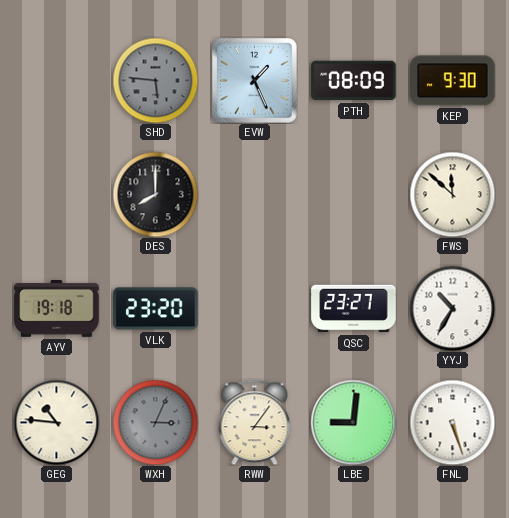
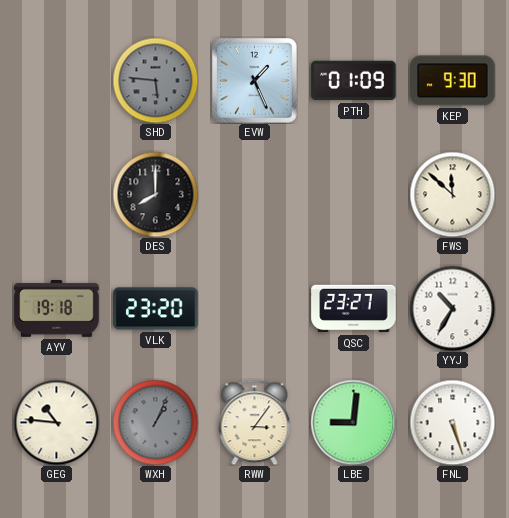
PTH: 08:09 -> 01:09
WXH: 3:04 -> 1:04
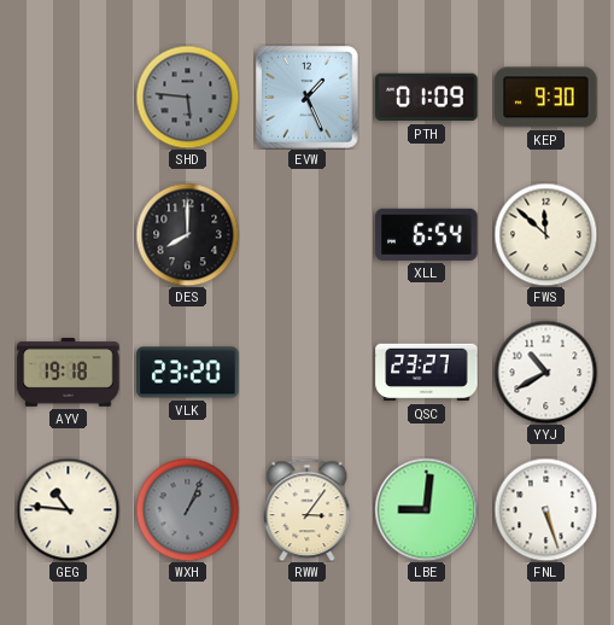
XLL: none -> 6:54
YYJ: 10:35 -> 10:40
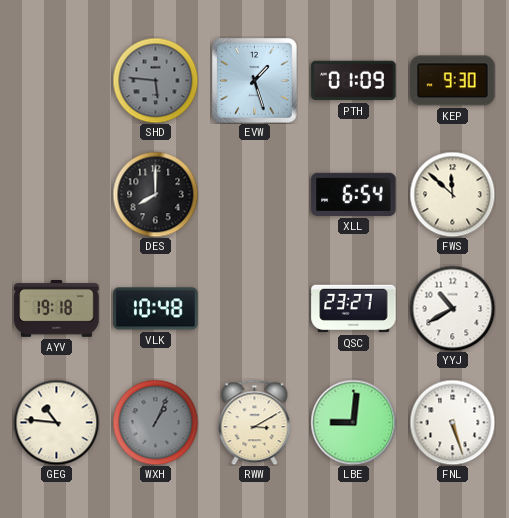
EVW: 1:26 -> 1:27
VLK: 23:20 -> 10:48
RWW: 3:06 -> 3:10
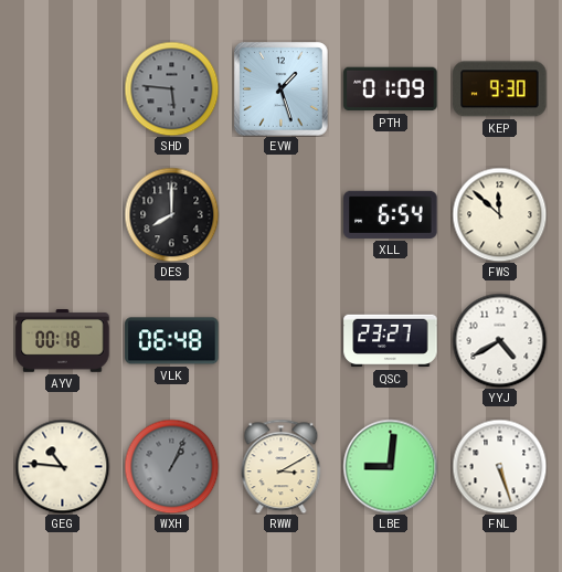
AYV: 19:18 -> 00:18
VLK: 10:48 -> 06:48
YYJ: 10:40 -> 4:40
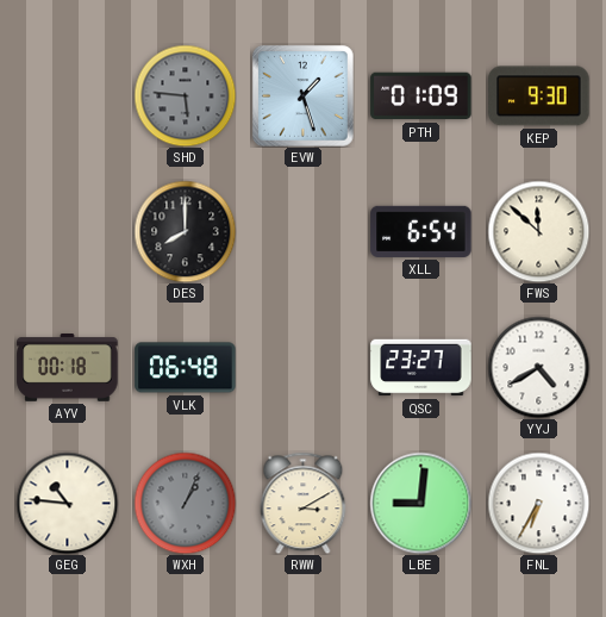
FNL: 5:27 -> 6:35
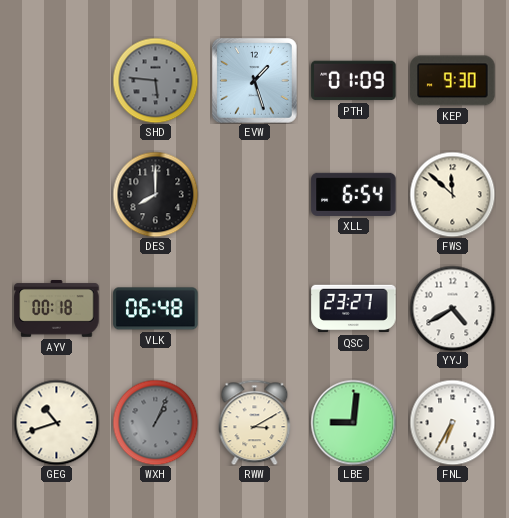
GEG: 10:46 -> 10:42
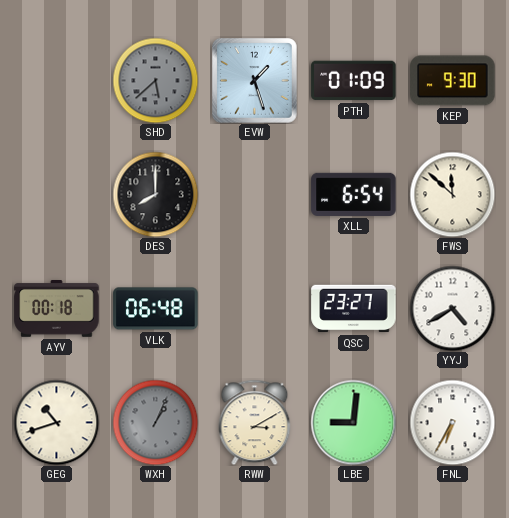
SHD: 5:46 -> 5:38
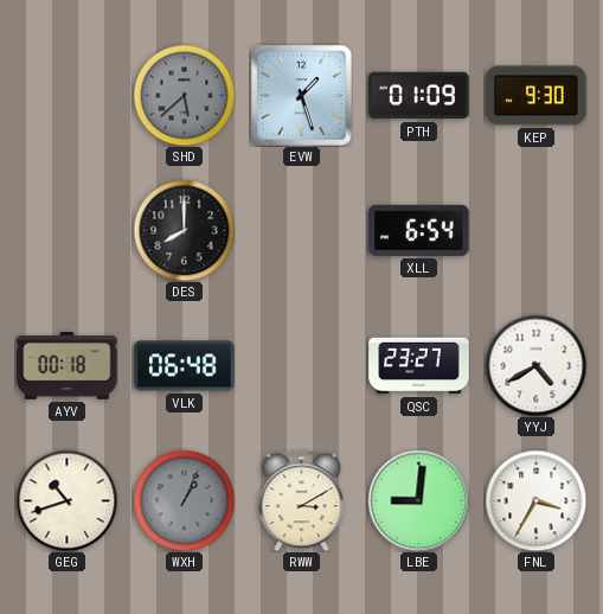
FWS: 11:52 -> none
FNL: 6:35 -> 3:35
